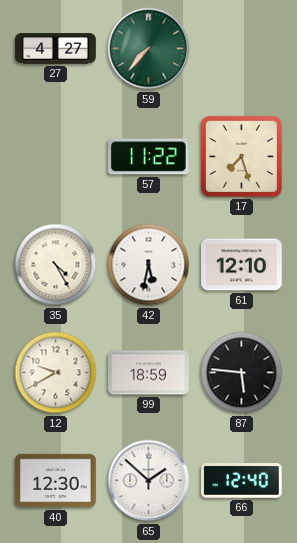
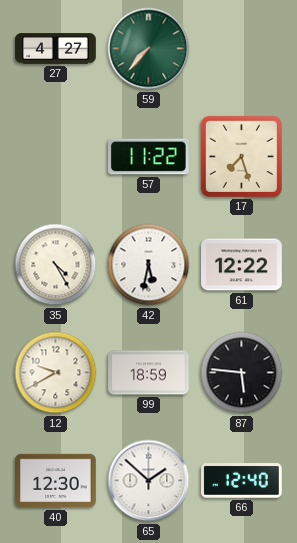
61: 12:10 -> 12:22
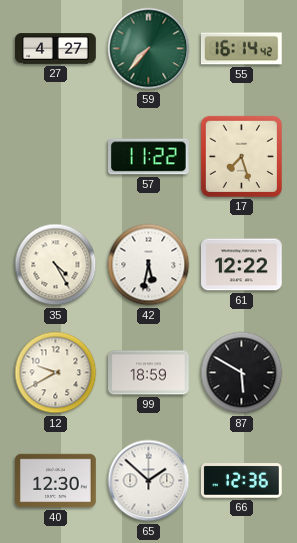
55: none -> 16:14
87: 5:46 -> 5:50
66: 12:40 -> 12:36
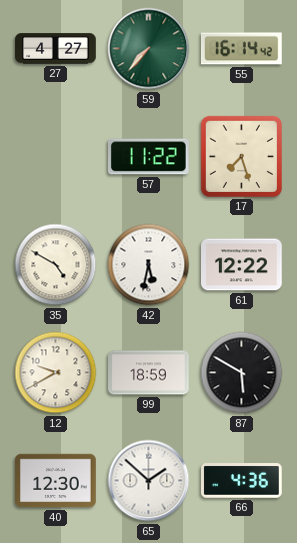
35: 4:25 -> 4:50
66: 12:36 -> 4:36
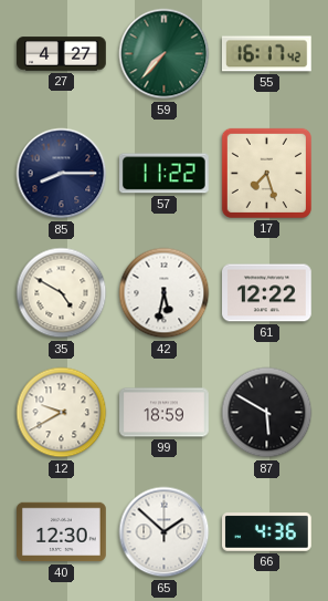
55: 16:14 -> 16:17
85: none -> 8:15
